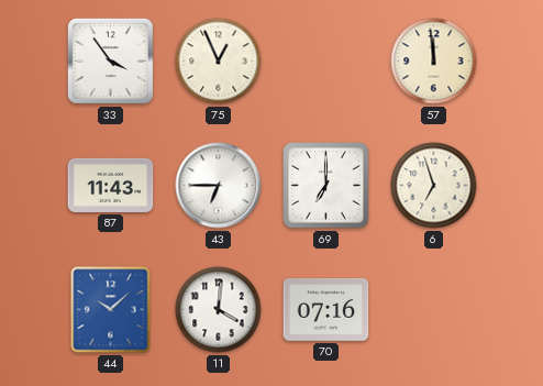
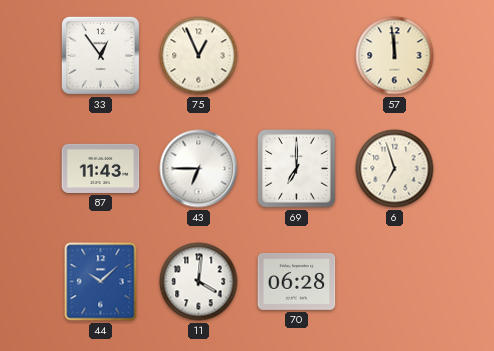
33: 3:54 -> 12:54
70: 07:16 -> 06:28
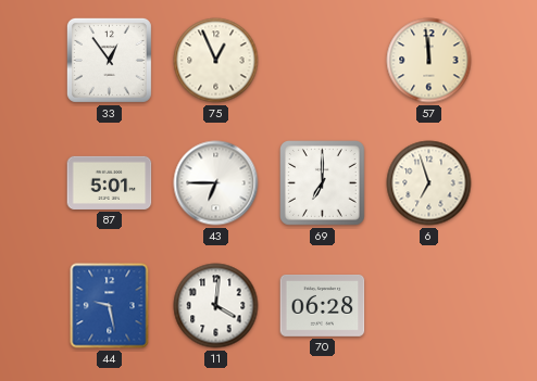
87: 11:43 -> 5:01
44: 10:08 -> 9:28
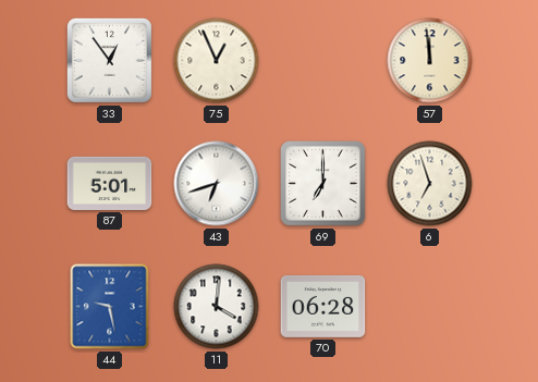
43: 6:45 -> 6:42
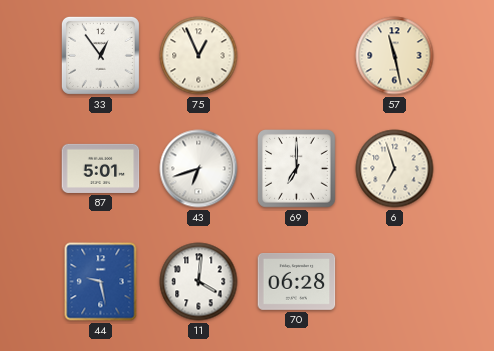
57: 11:59 -> 11:28
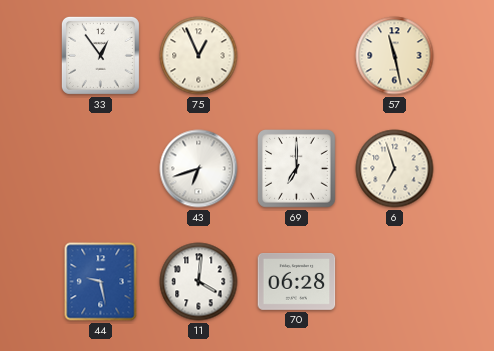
87: 5:01 -> none
